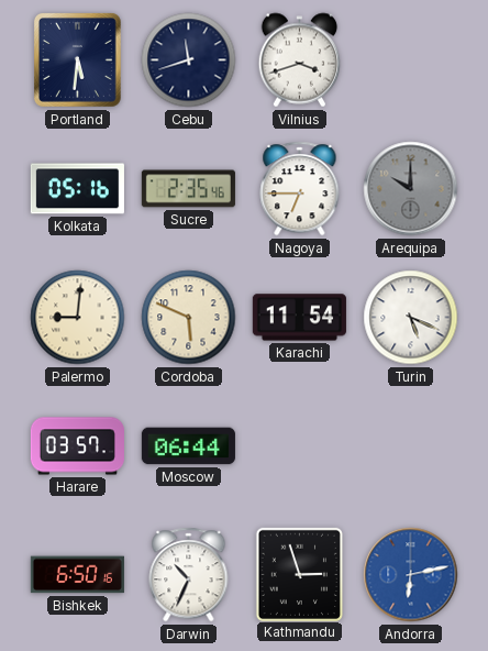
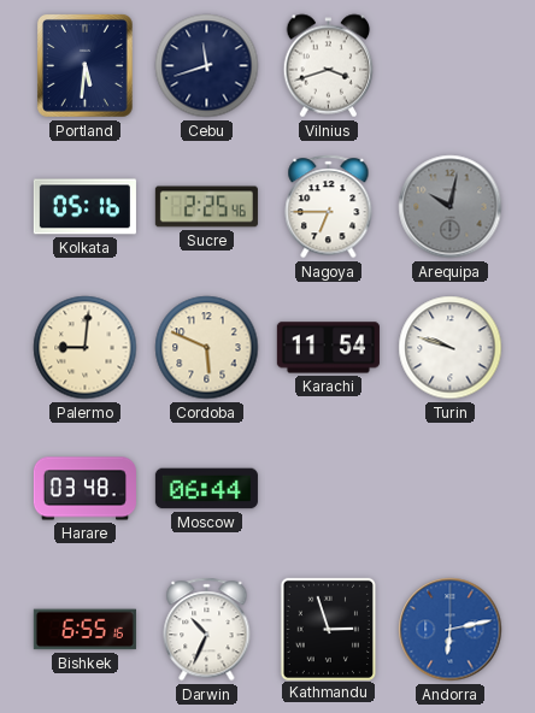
Sucre: 2:35 -> 2:25
Arequipa: 10:00 -> 10:02
Turin: 5:19 -> 9:48
Harare: 03:57 -> 03:48
Bishkek: 6:50 -> 6:55
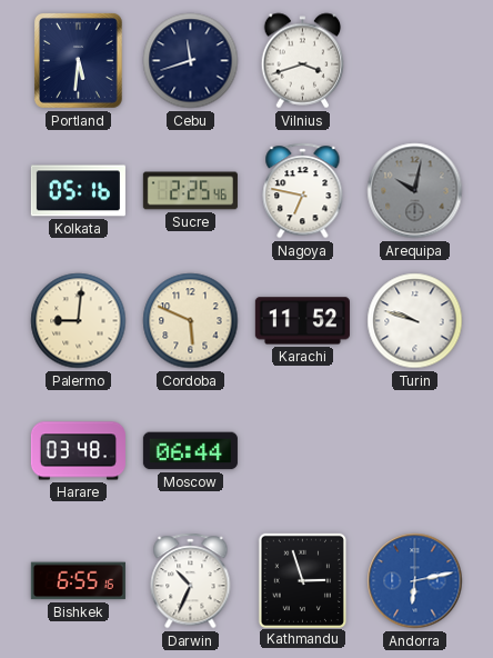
Nagoya: 6:45 -> 6:47
Karachi: 11:54 -> 11:52
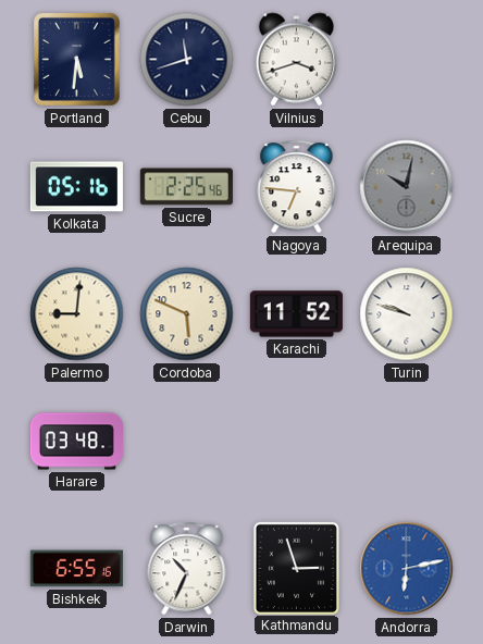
Nagoya: 6:47 -> 6:46
Moscow: 06:44 -> none
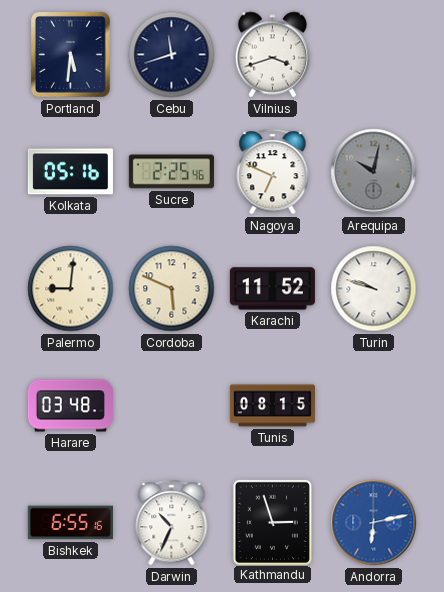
Nagoya: 6:46 -> 6:49
Tunis: none -> 08:15
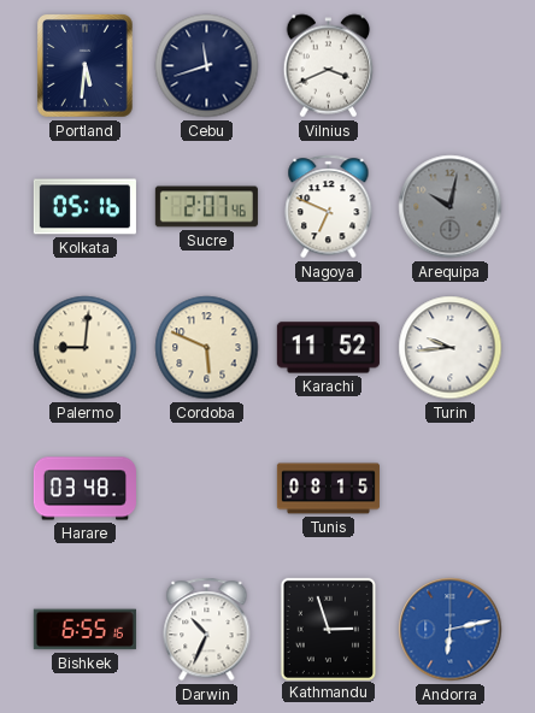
Vilnius: 3:42 -> 3:41
Sucre: 2:25 -> 2:07
Turin: 9:48 -> 9:44
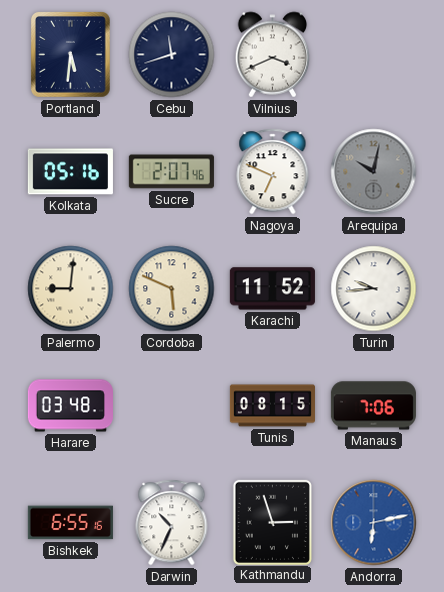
Manaus: none -> 7:06
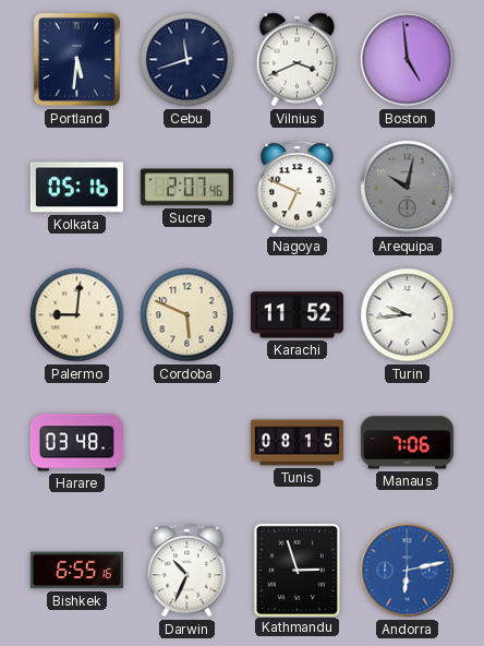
Boston: none -> 4:59
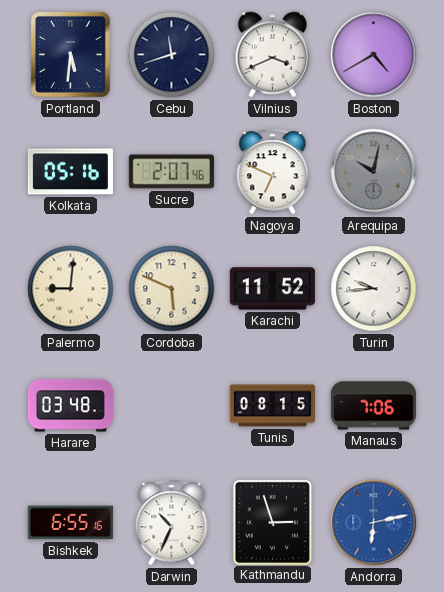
Boston: 4:59 -> 4:40
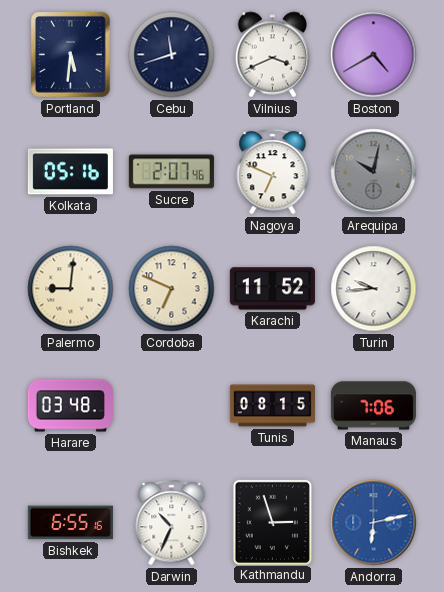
Cordoba: 5:49 -> 6:49
